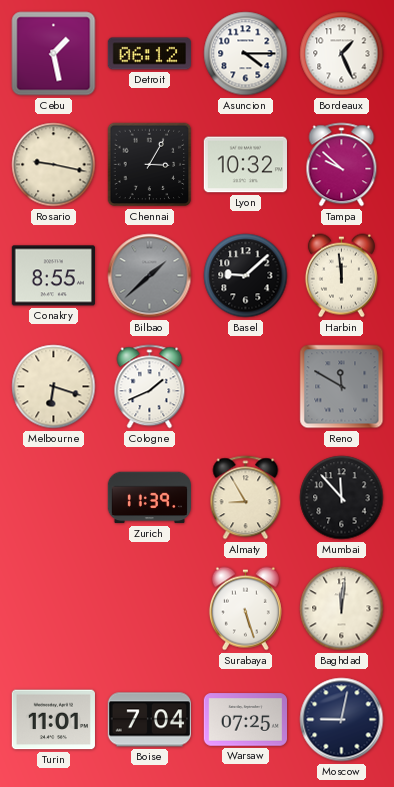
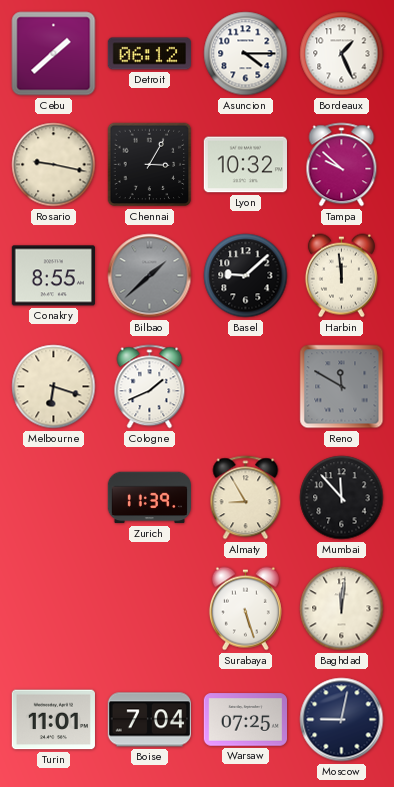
Cebu: 1:28 -> 1:38
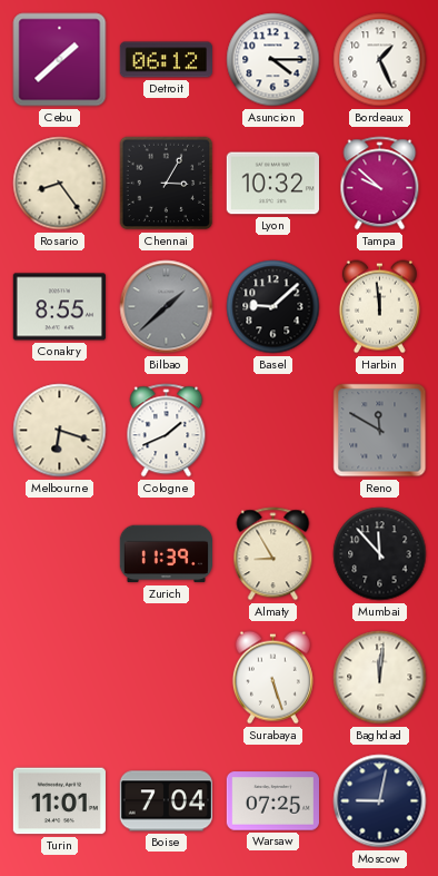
Rosario: 9:17 -> 8:24
